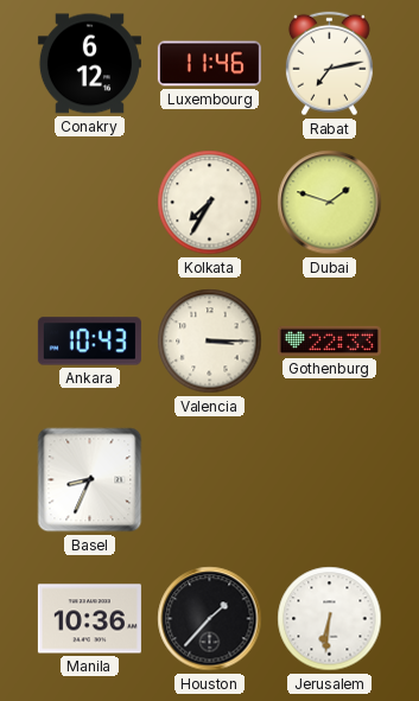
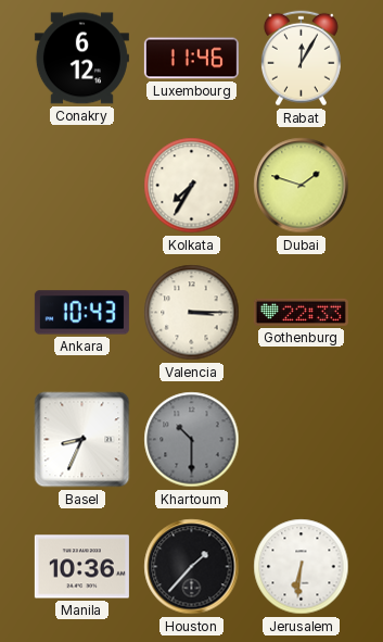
Rabat: 7:13 -> 12:05
Khartoum: none -> 10:30
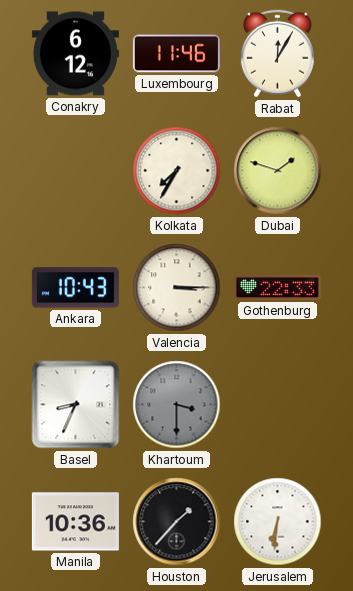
Khartoum: 10:30 -> 3:30
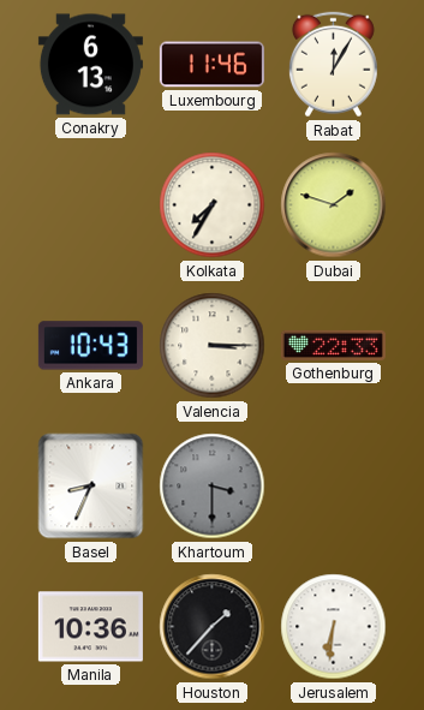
Conakry: 6:12 -> 6:13
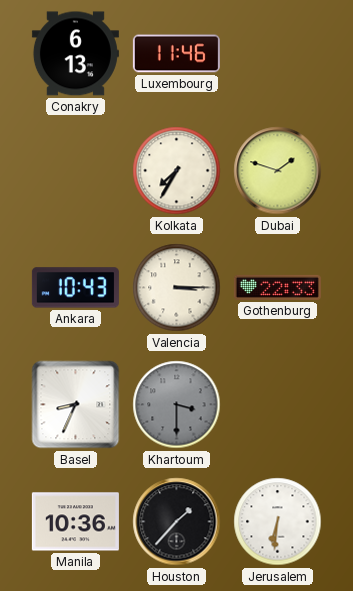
Rabat: 12:05 -> none
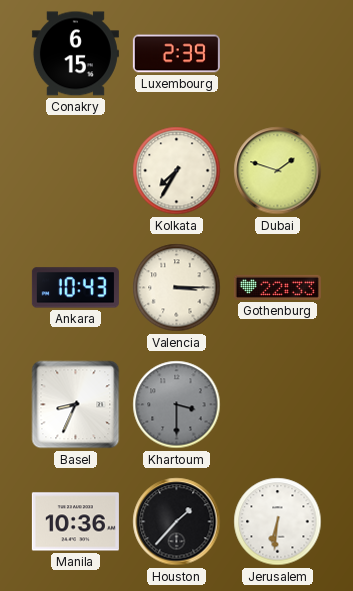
Conakry: 6:13 -> 6:15
Luxembourg: 11:46 -> 2:39
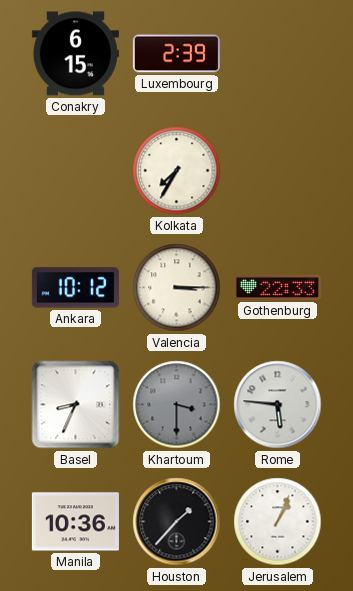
Dubai: 1:48 -> none
Ankara: 10:43 -> 10:12
Rome: none -> 5:46
Jerusalem: 6:31 -> 1:04
